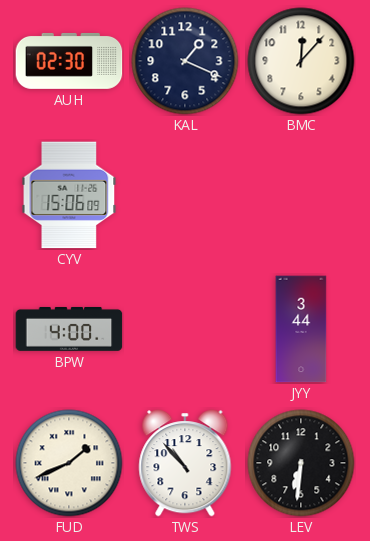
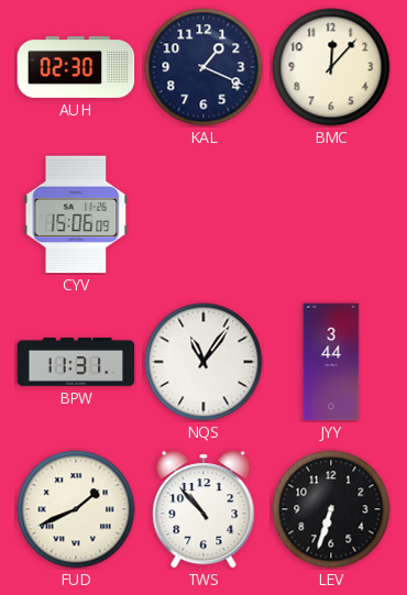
BPW: 4:00 -> 11:31
NQS: none -> 11:06
LEV: 6:31 -> 6:33
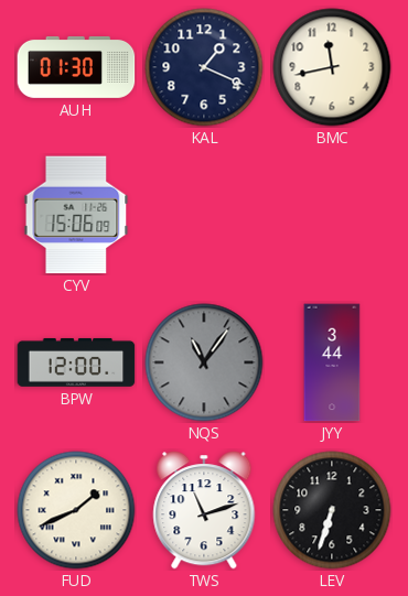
AUH: 02:30 -> 01:30
BMC: 12:07 -> 11:43
BPW: 11:31 -> 12:00
NQS dial: white -> grey
TWS: 10:53 -> 11:12
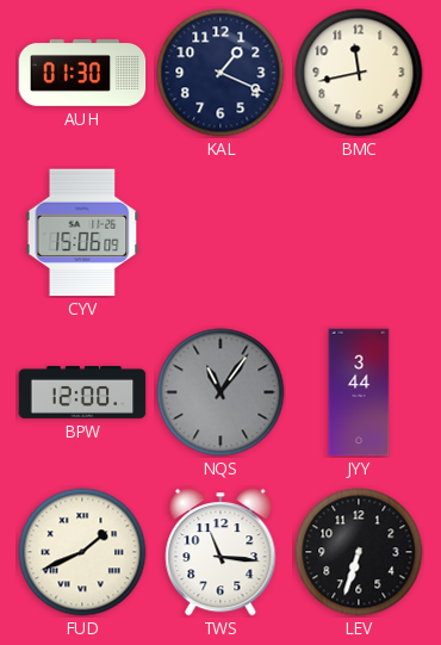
TWS: 11:12 -> 11:16
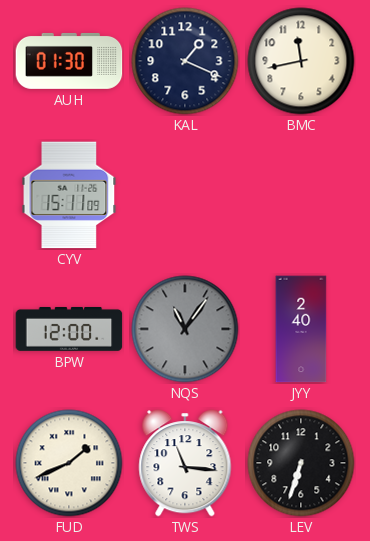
CYV: 15:06 -> 15:11
JYY: 3:44 -> 2:40
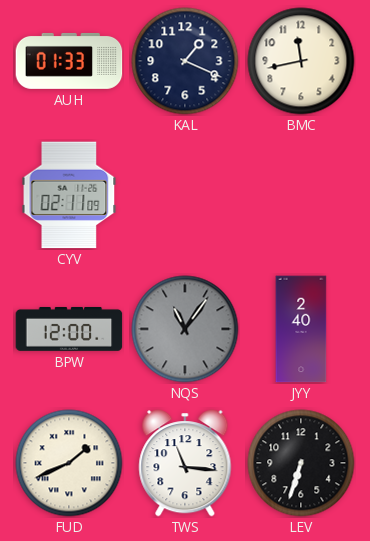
AUH: 01:30 -> 01:33
CYV: 15:11 -> 02:11
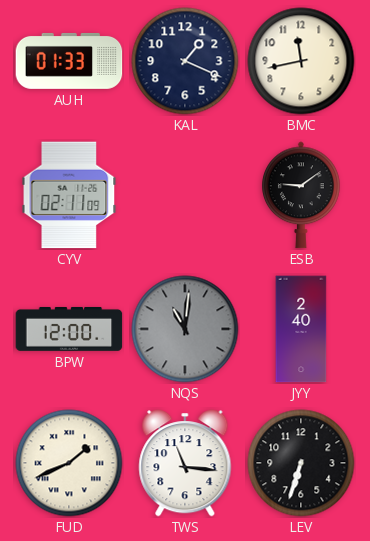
ESB: none -> 9:09
NQS: 11:06 -> 11:01
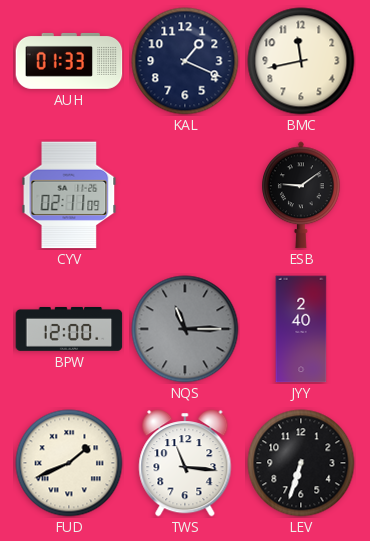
NQS: 11:01 -> 11:15
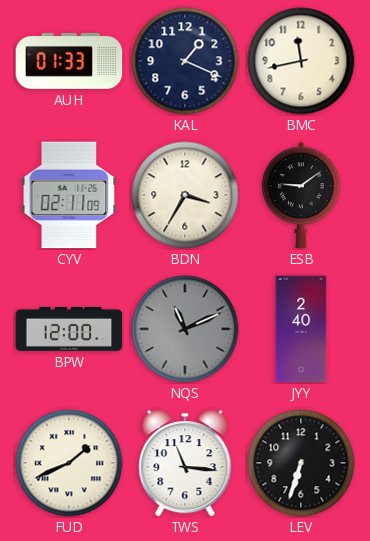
BDN: none -> 3:35
NQS: 11:15 -> 11:11
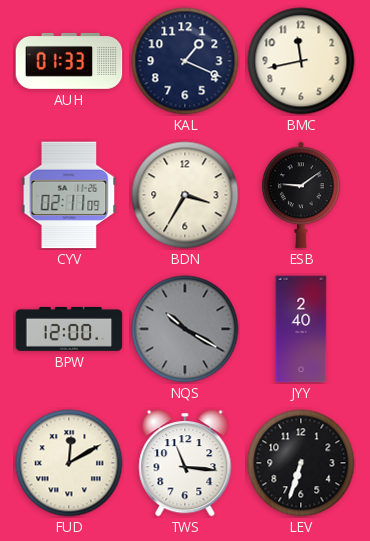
NQS: 11:11 -> 10:20
FUD: 1:41 -> 12:10
